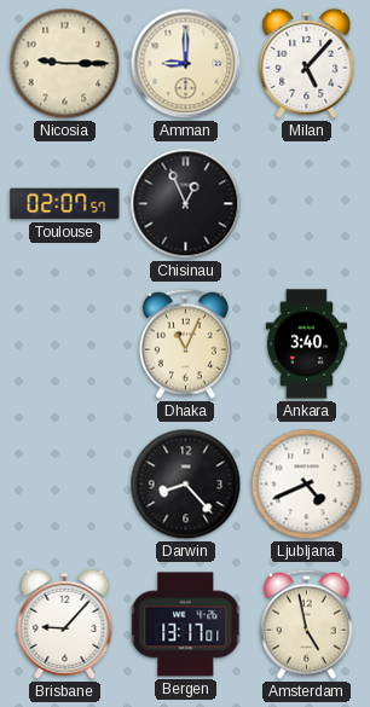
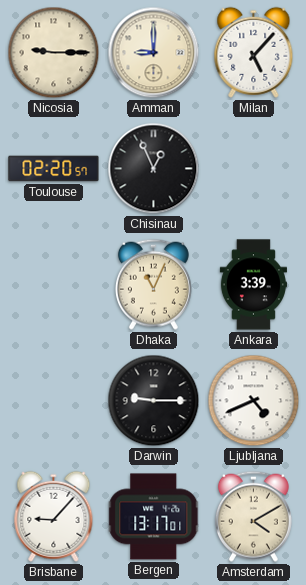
Toulouse: 02:07 -> 02:20
Ankara: 3:40 -> 3:39
Darwin: 8:23 -> 9:15
Amsterdam: 4:58 -> 4:10
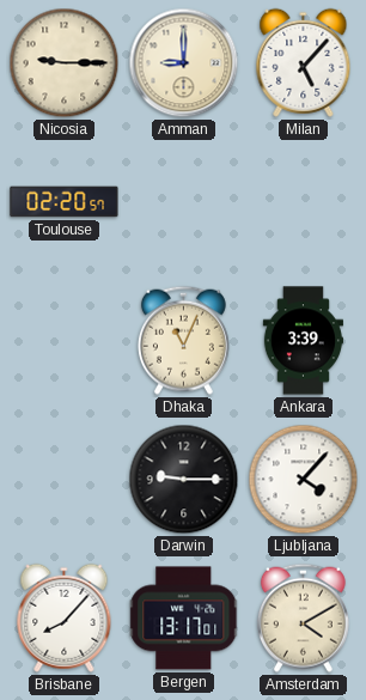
Chisinau: 12:56 -> none
Ljubljana: 4:41 -> 4:07
Brisbane: 9:07 -> 8:07
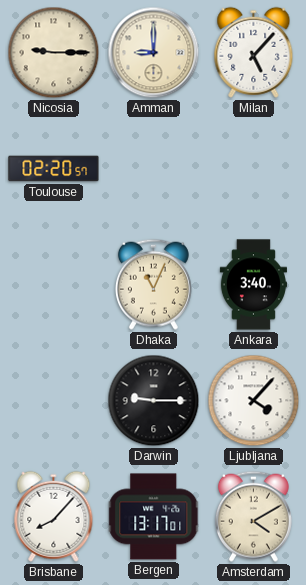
Ankara: 3:39 -> 3:40
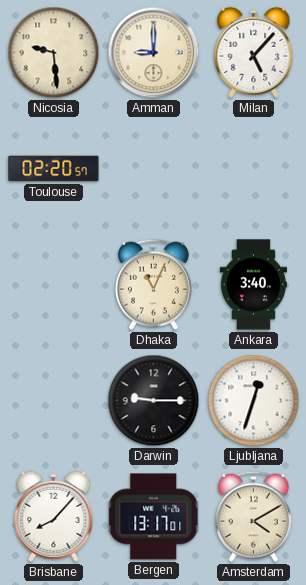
Nicosia: 9:15 -> 9:29
Ljubljana: 4:07 -> 12:33
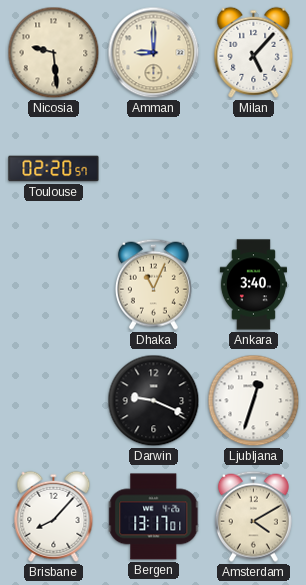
Darwin: 9:15 -> 9:19
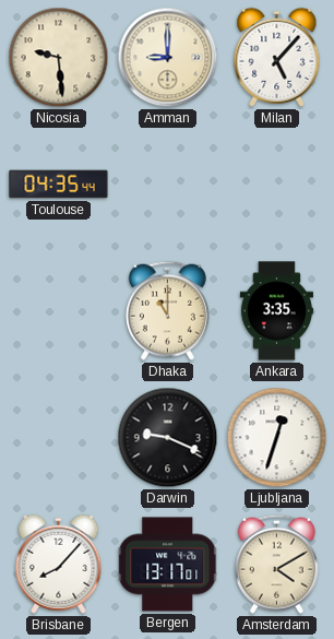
Toulouse: 02:20 -> 04:35
Dhaka: 11:04 -> 11:00
Ankara: 3:40 -> 3:35
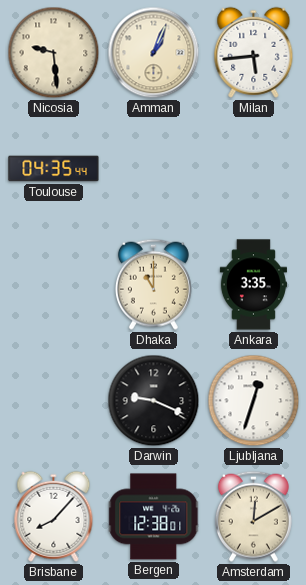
Amman: 9:00 -> 1:04
Milan: 5:07 -> 5:44
Bergen: 13:17 -> 12:38
Amsterdam: 4:10 -> 12:10
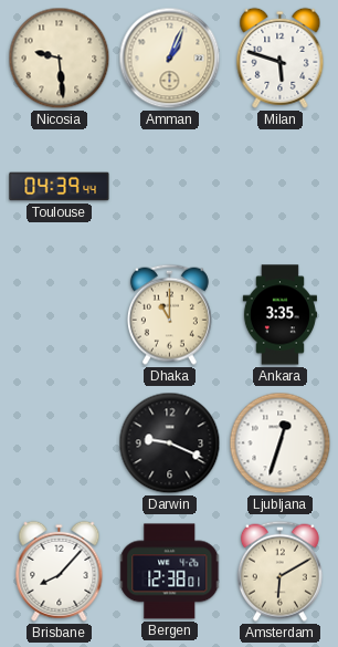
Milan: 5:44 -> 5:48
Toulouse: 04:35 -> 04:39
Amsterdam: 12:10 -> 6:10
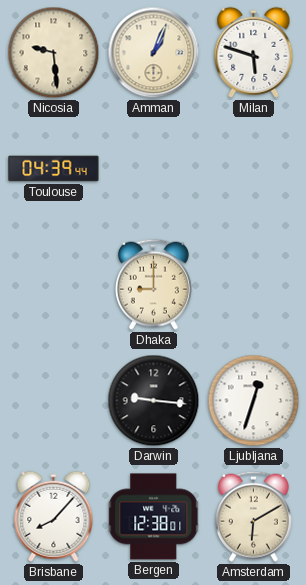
Dhaka: 11:00 -> 9:00
Ankara: 3:35 -> none
Darwin: 9:19 -> 9:16
